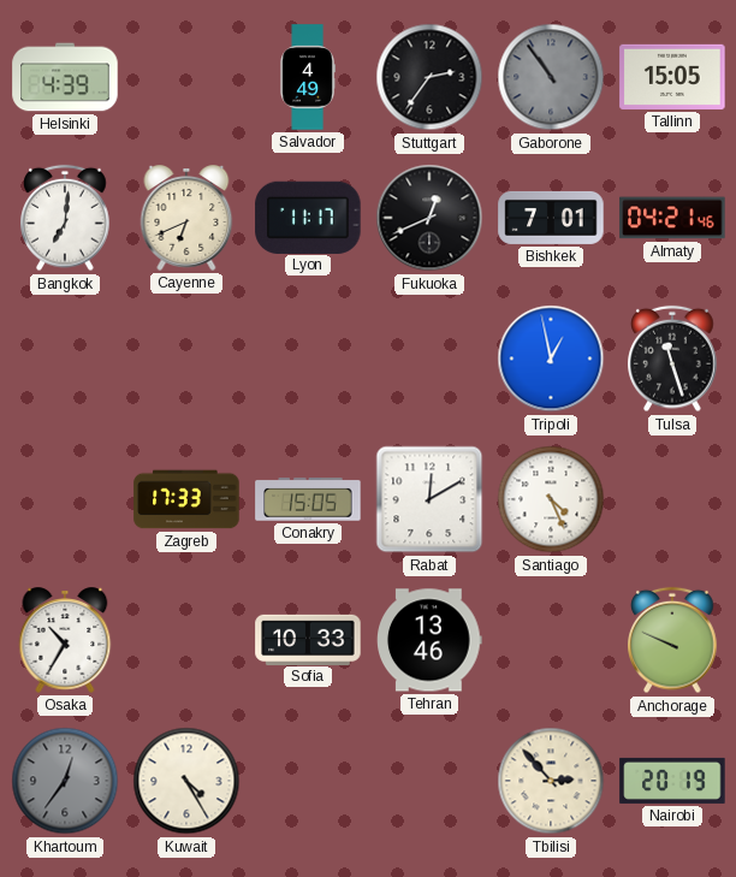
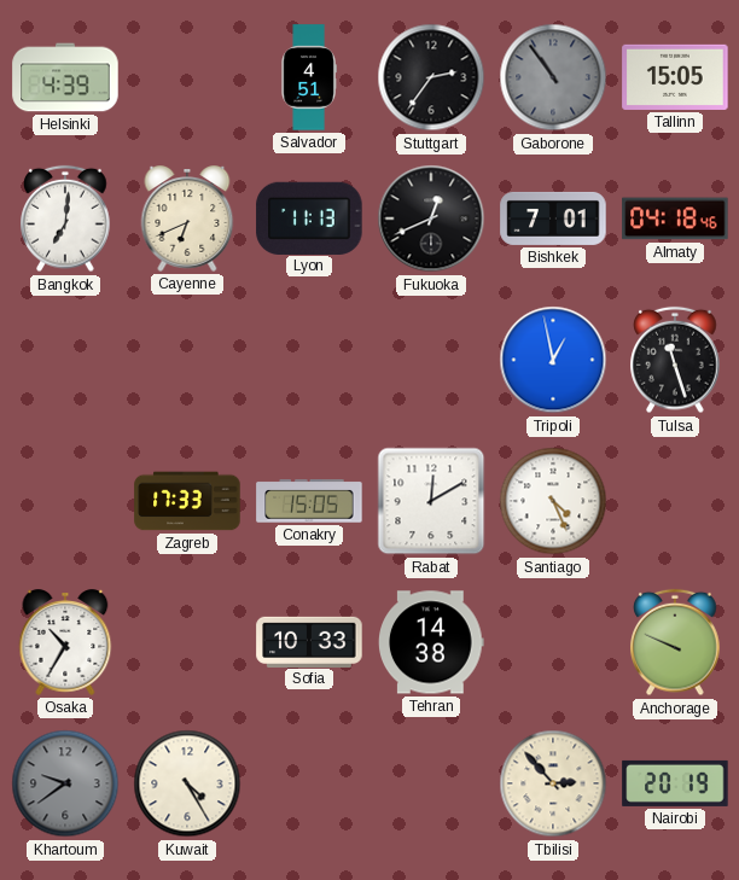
Salvador: 4:49 -> 4:51
Lyon: 11:17 -> 11:13
Almaty: 04:21 -> 04:18
Tehran: 13:46 -> 14:38
Khartoum: 12:36 -> 9:39
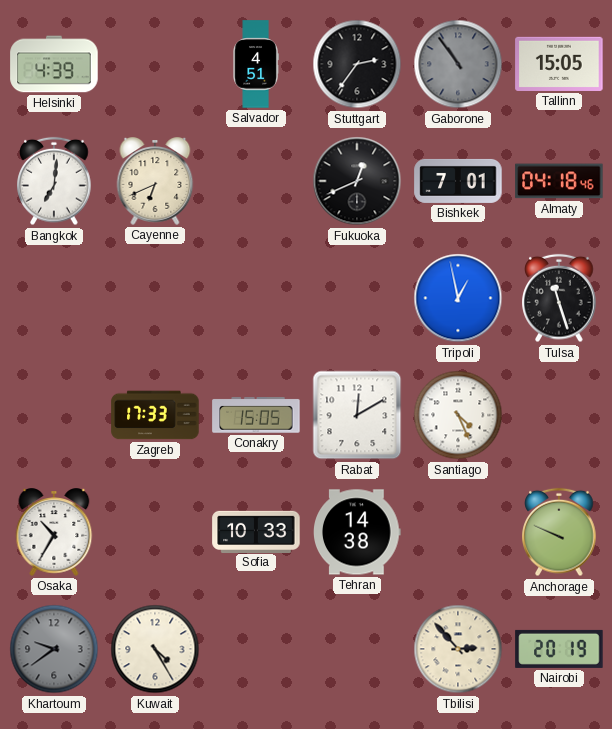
Lyon: 11:13 -> none
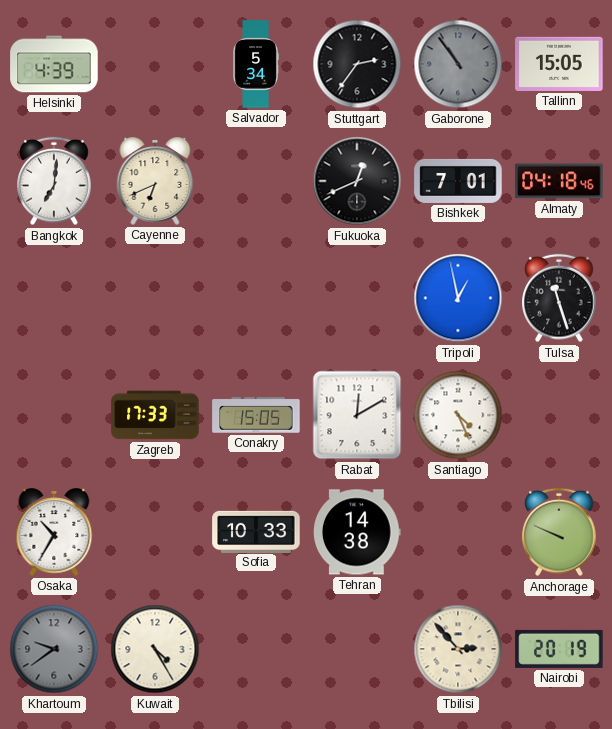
Salvador: 4:51 -> 5:34
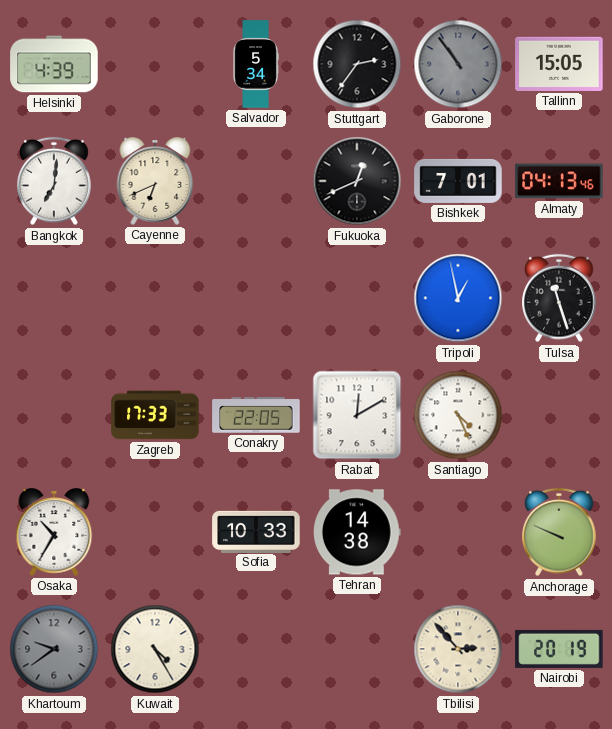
Almaty: 04:18 -> 04:13
Conakry: 15:05 -> 22:05
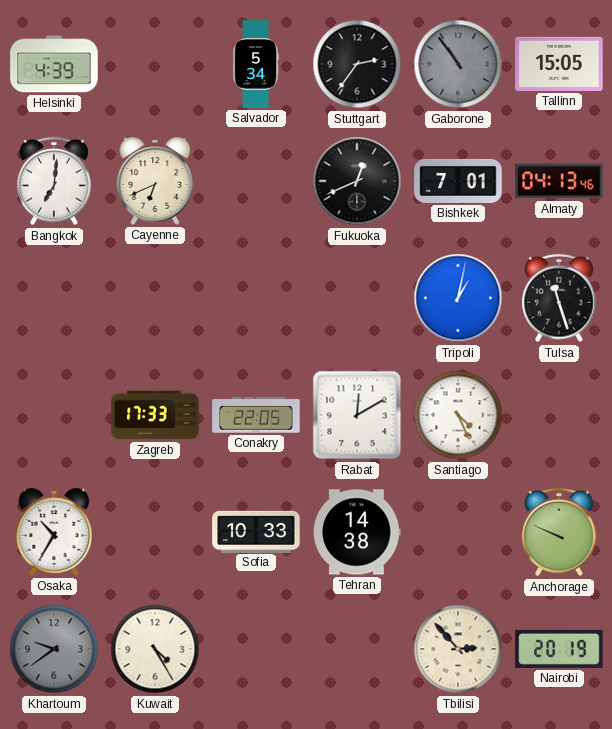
Tripoli: 12:58 -> 1:02
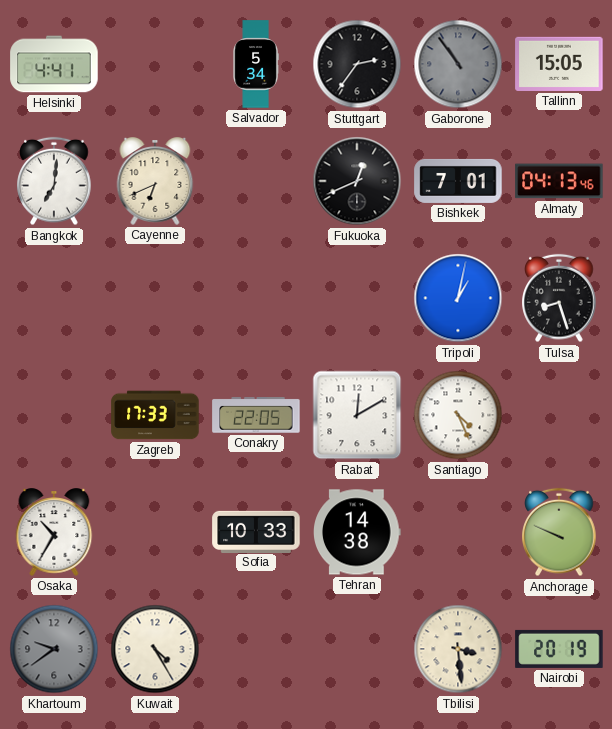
Helsinki: 4:39 -> 4:41
Tulsa: 11:27 -> 8:27
Tbilisi: 2:53 -> 3:29
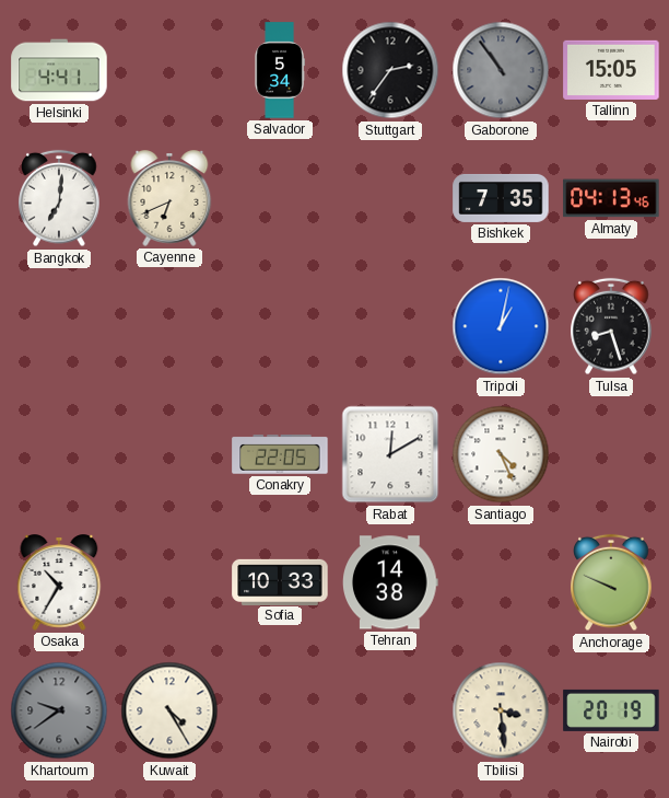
Fukuoka: 12:41 -> none
Bishkek: 7:01 -> 7:35
Zagreb: 17:33 -> none
